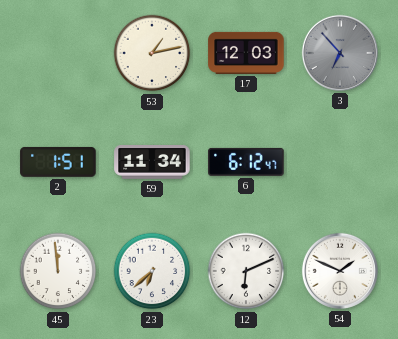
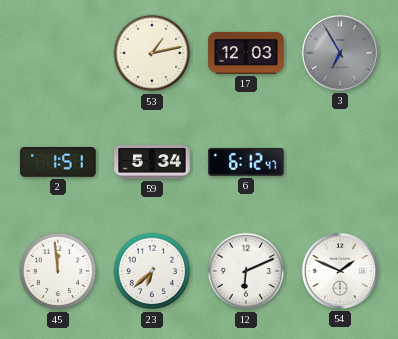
3: 6:53 -> 6:55
59: 11:34 -> 5:34
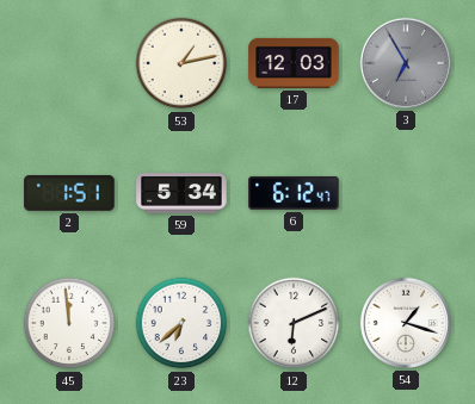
54: 1:49 -> 1:18
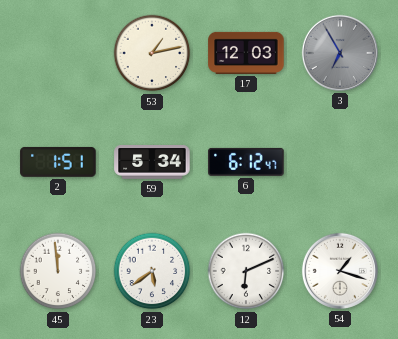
23: 6:38 -> 5:39
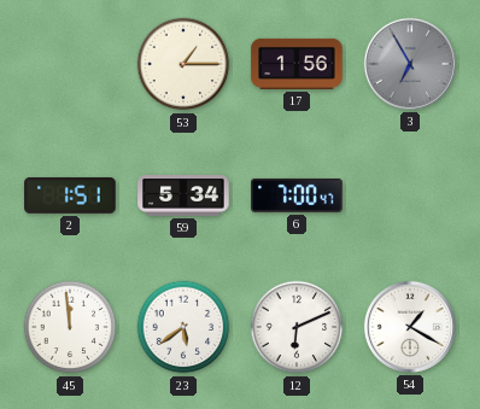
53: 1:13 -> 1:15
17: 12:03 -> 1:56
6: 6:12 -> 7:00
54: 1:18 -> 1:20
